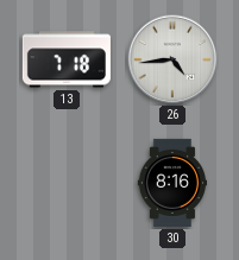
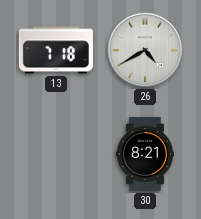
26: 4:44 -> 4:40
30: 8:16 -> 8:21
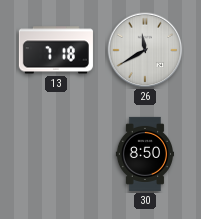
26: 4:40 -> 11:40
30: 8:21 -> 8:50
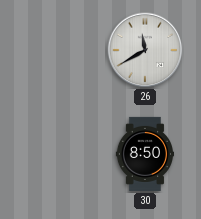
13: 7:18 -> none
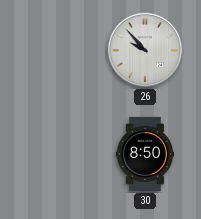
26: 11:40 -> 9:53
